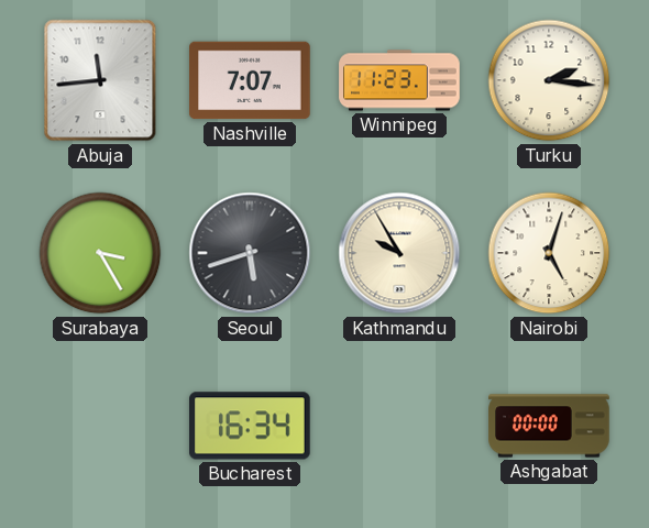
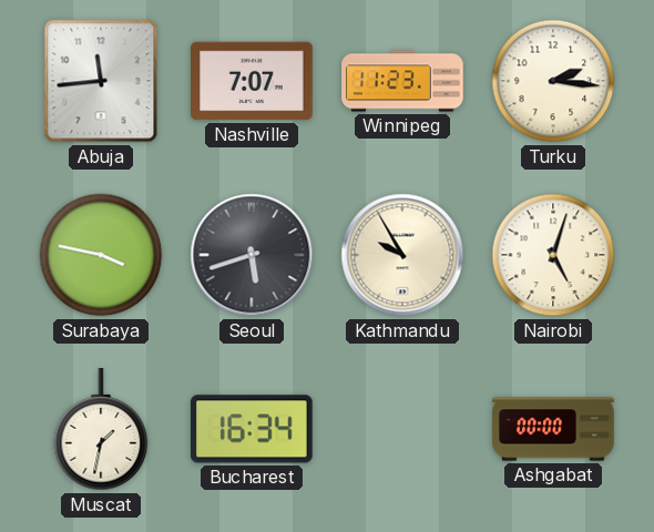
Surabaya: 3:25 -> 3:47
Muscat: none -> 1:32
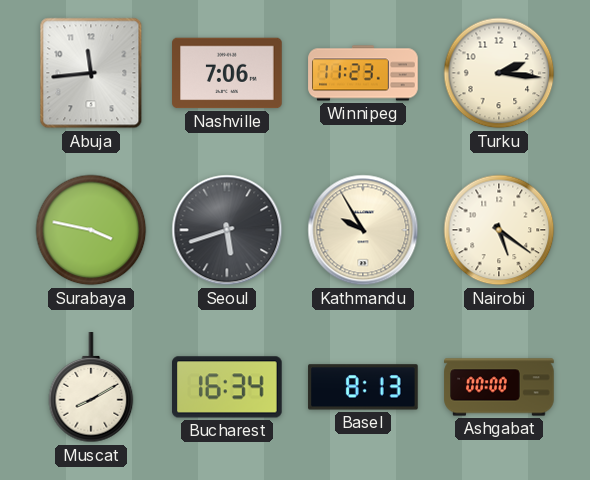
Nashville: 7:07 -> 7:06
Nairobi: 5:03 -> 5:21
Muscat: 1:32 -> 8:10
Basel: none -> 8:13
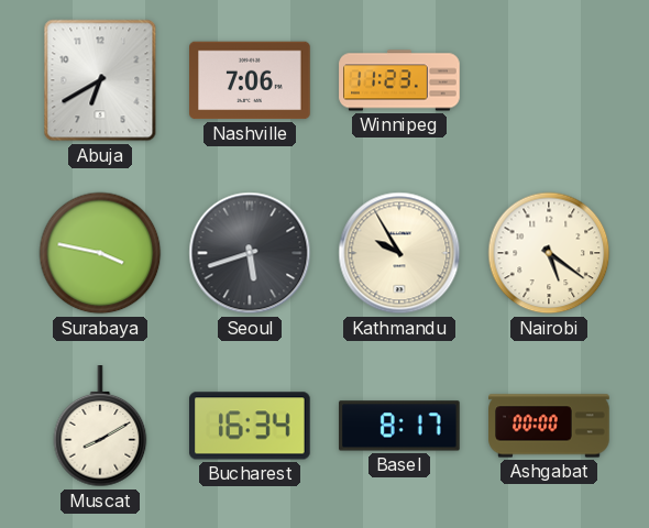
Abuja: 11:44 -> 6:40
Turku: 2:16 -> none
Basel: 8:13 -> 8:17
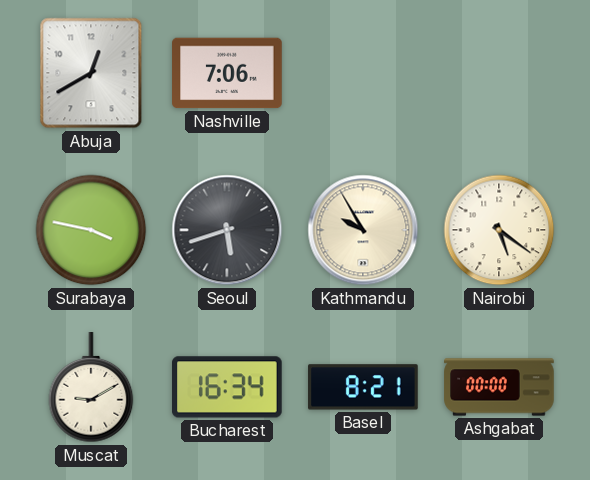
Abuja: 6:40 -> 12:40
Winnipeg: 11:23 -> none
Muscat: 8:10 -> 9:10
Basel: 8:17 -> 8:21
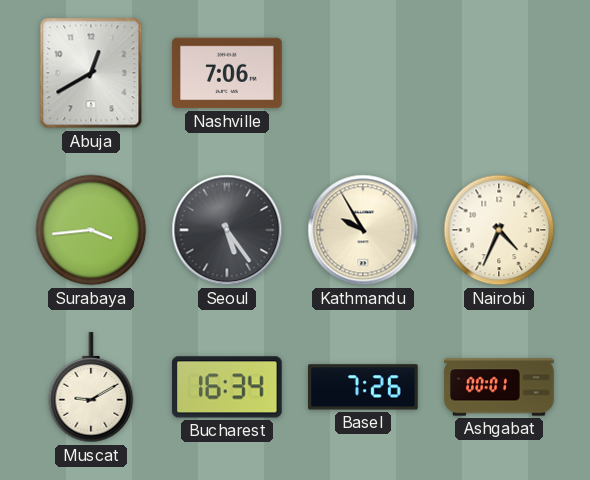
Surabaya: 3:47 -> 3:44
Seoul: 5:42 -> 5:24
Nairobi: 5:21 -> 4:34
Basel: 8:21 -> 7:26
Ashgabat: 00:00 -> 00:01
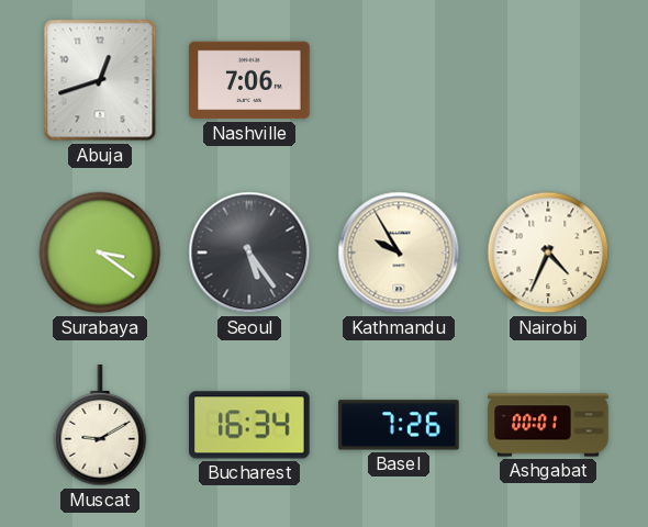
Abuja: 12:40 -> 12:42
Surabaya: 3:44 -> 3:21
